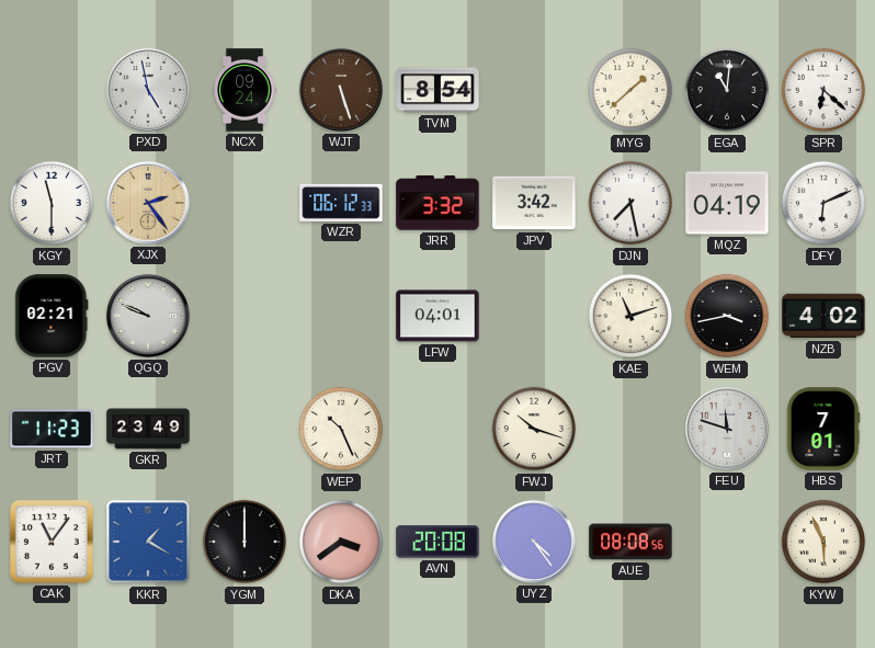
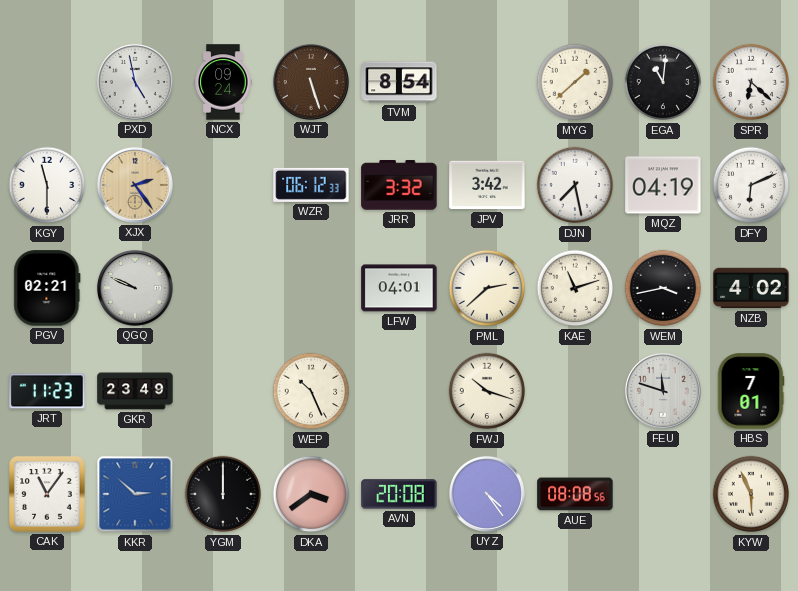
PML: none -> 2:38
KKR: 1:20 -> 2:52
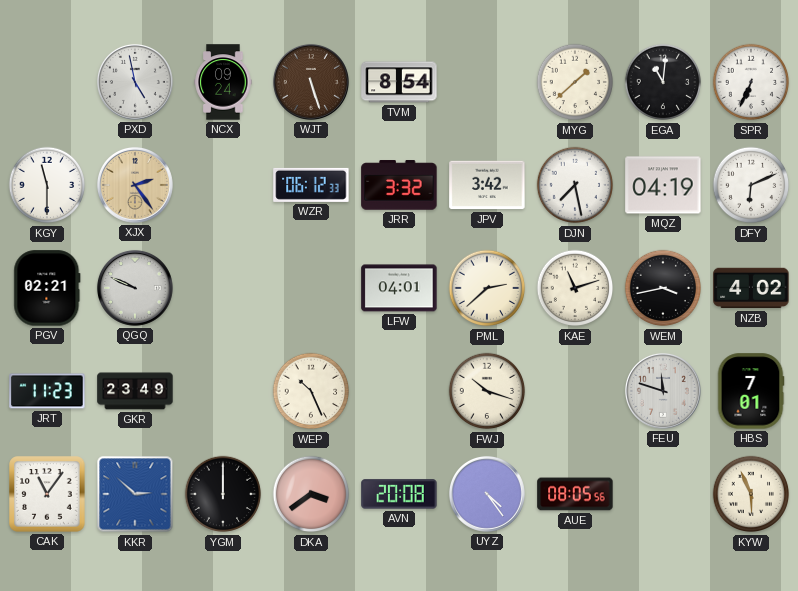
SPR: 6:22 -> 6:34
AUE: 08:08 -> 08:05
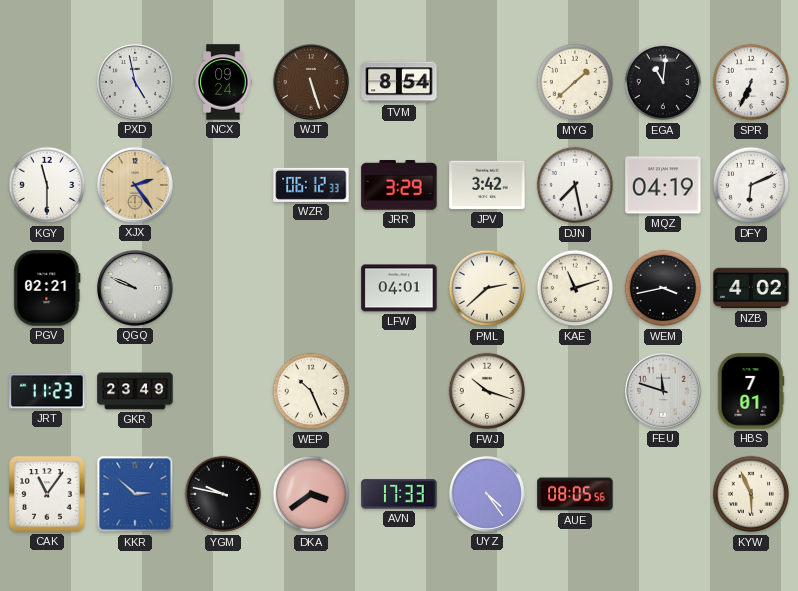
JRR: 3:32 -> 3:29
YGM: 12:00 -> 9:47
AVN: 20:08 -> 17:33
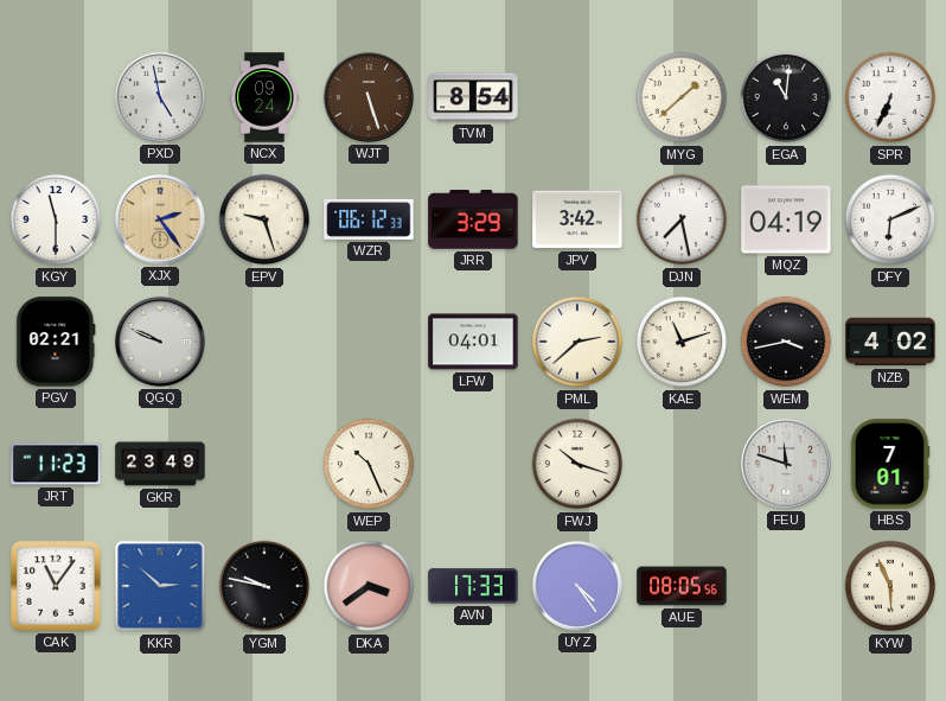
EPV: none -> 9:27
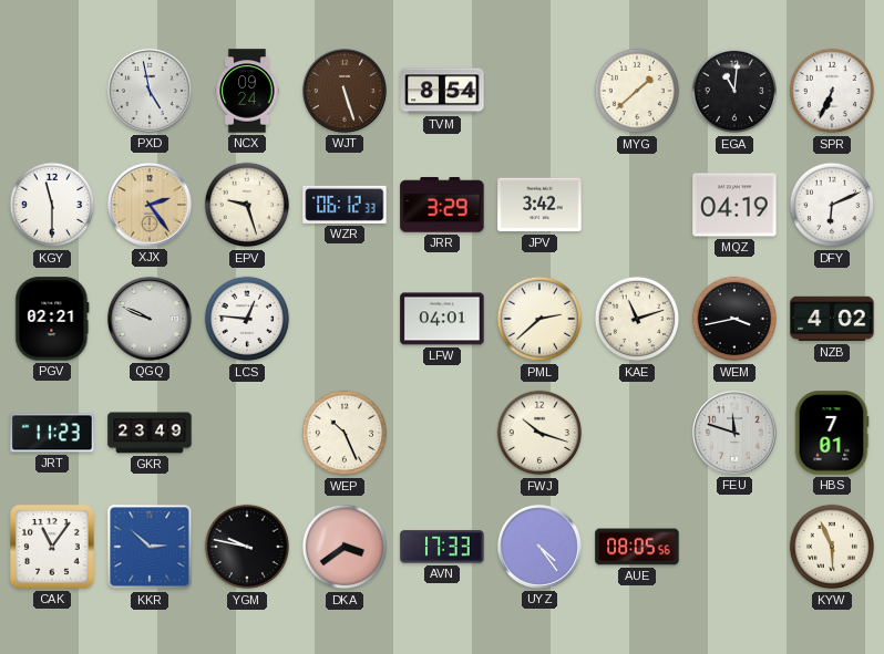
DJN: 7:28 -> none
LCS: none -> 12:46
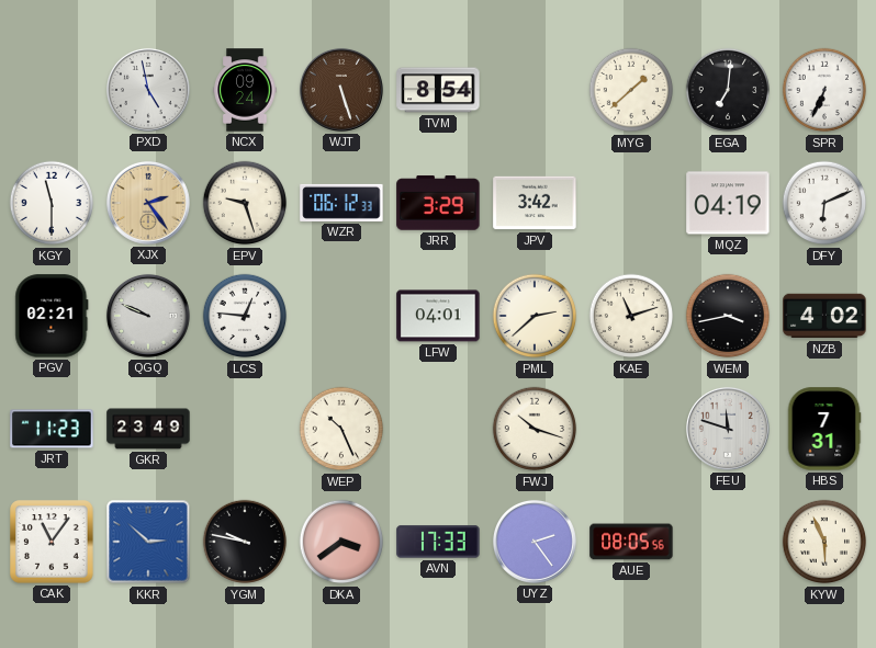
EGA: 11:01 -> 7:01
HBS: 7:01 -> 7:31
UYZ: 4:24 -> 2:24
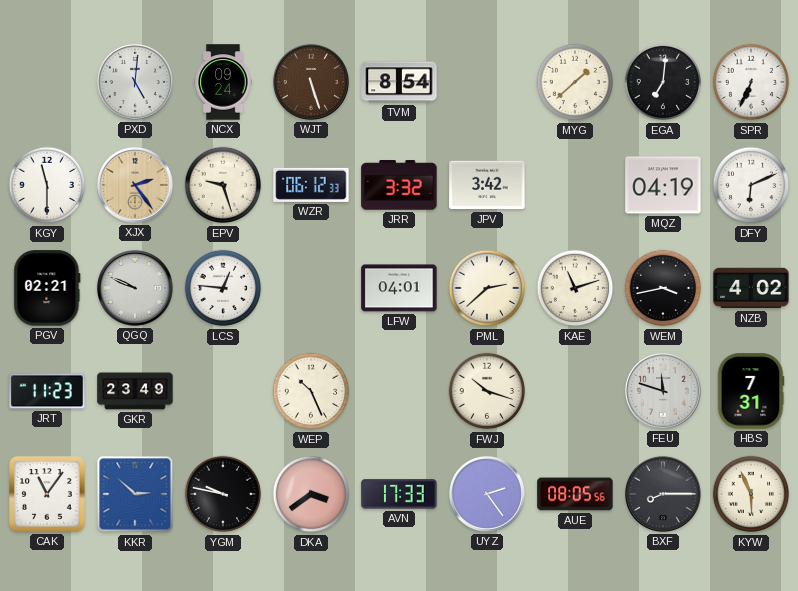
PXD: 4:58 -> 5:01
JRR: 3:29 -> 3:32
BXF: none -> 8:15
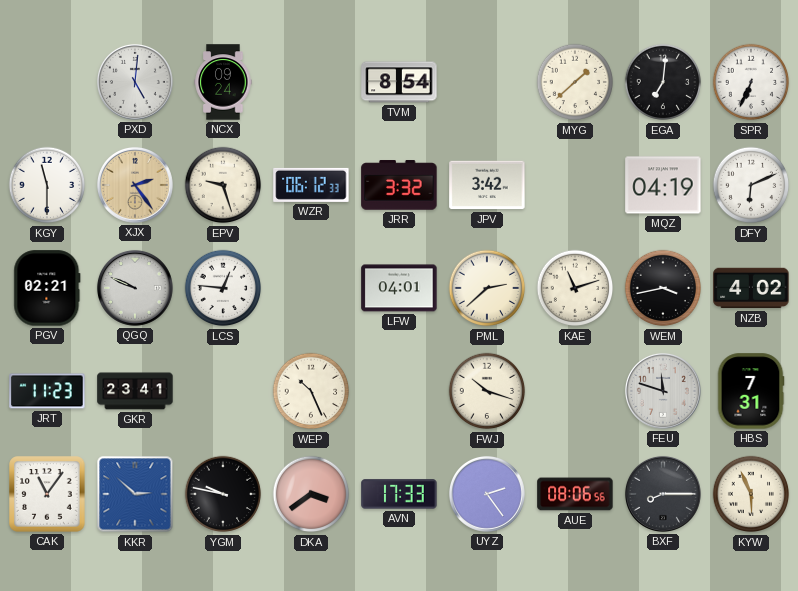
WJT: 5:27 -> none
GKR: 23:49 -> 23:41
AUE: 08:05 -> 08:06
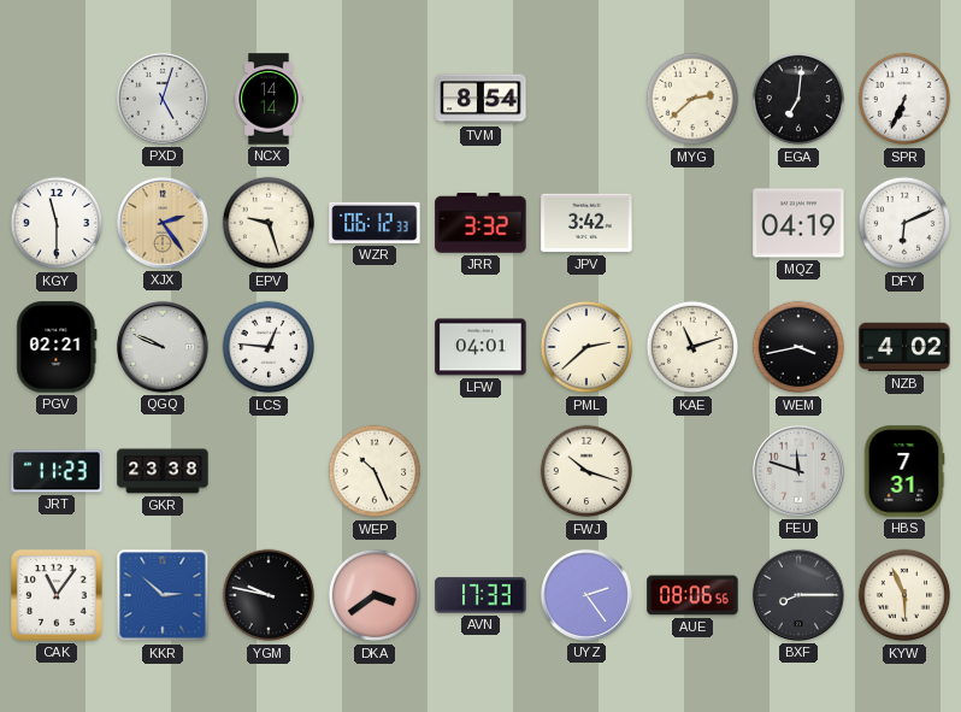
PXD: 5:01 -> 5:03
NCX: 09:24 -> 14:14
MYG: 1:38 -> 2:38
GKR: 23:41 -> 23:38
